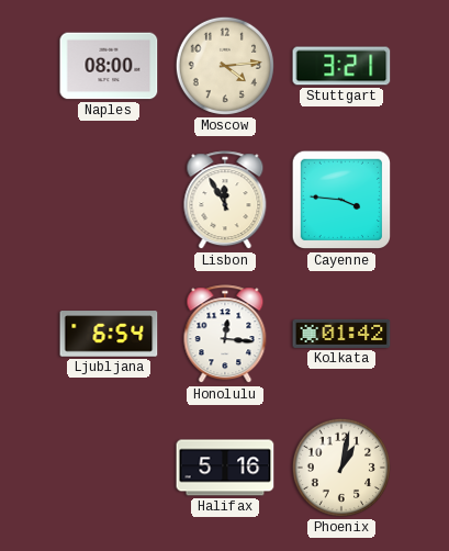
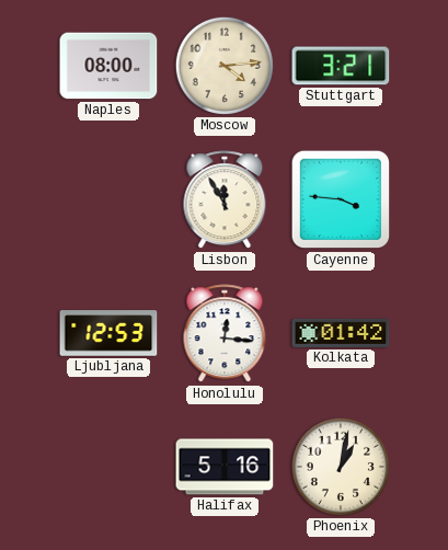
Ljubljana: 6:54 -> 12:53
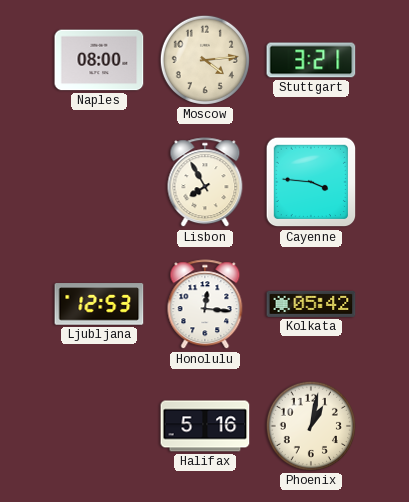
Lisbon: 11:55 -> 7:55
Kolkata: 01:42 -> 05:42
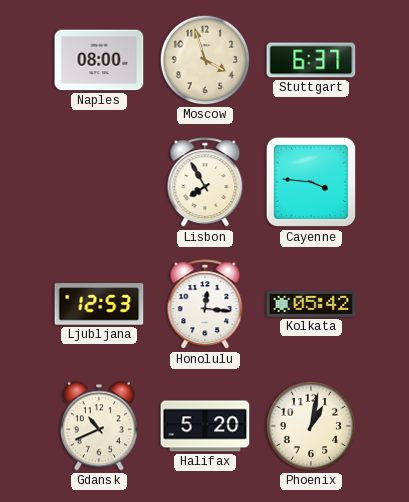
Moscow: 4:14 -> 3:57
Stuttgart: 3:21 -> 6:37
Gdansk: none -> 10:41
Halifax: 5:16 -> 5:20
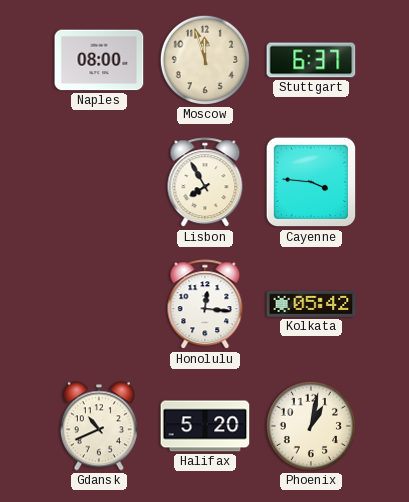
Moscow: 3:57 -> 11:57
Ljubljana: 12:53 -> none
